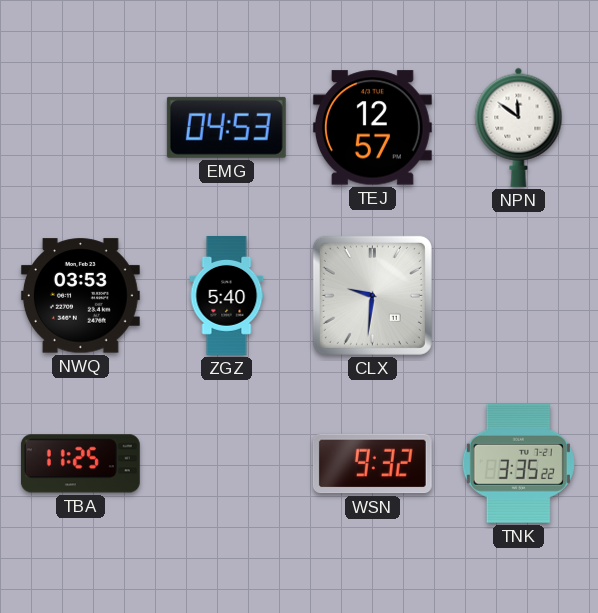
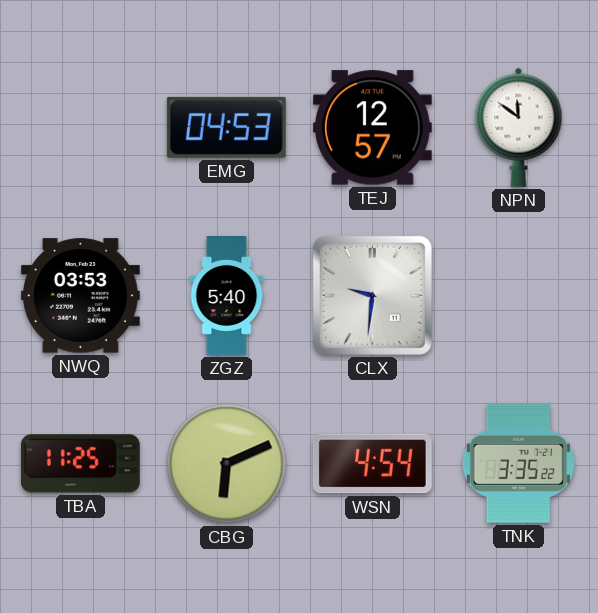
CBG: none -> 6:11
WSN: 9:32 -> 4:54
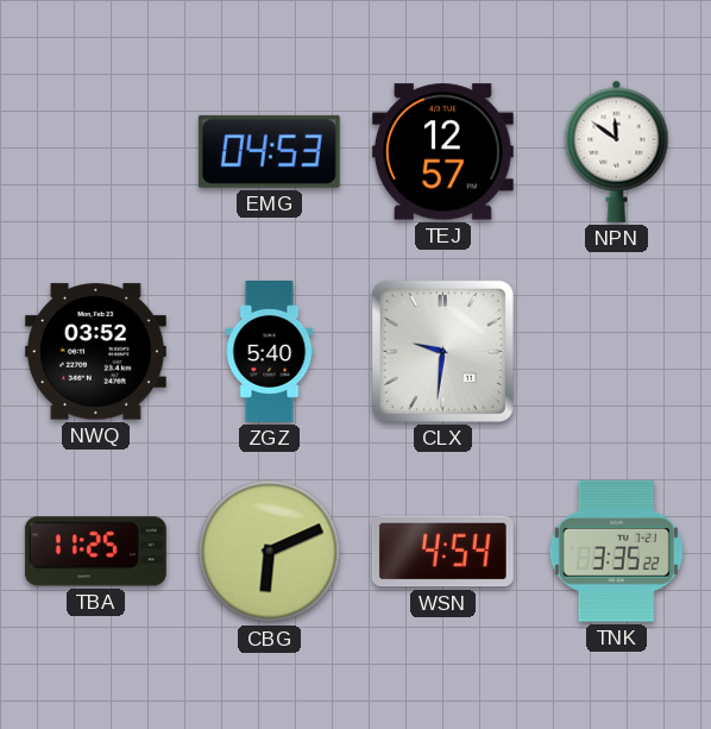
NWQ: 03:53 -> 03:52
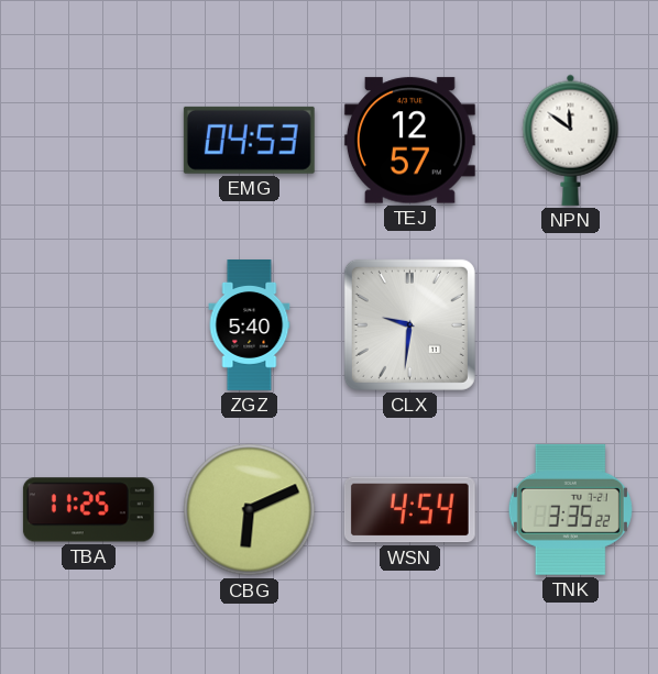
NWQ: 03:52 -> none
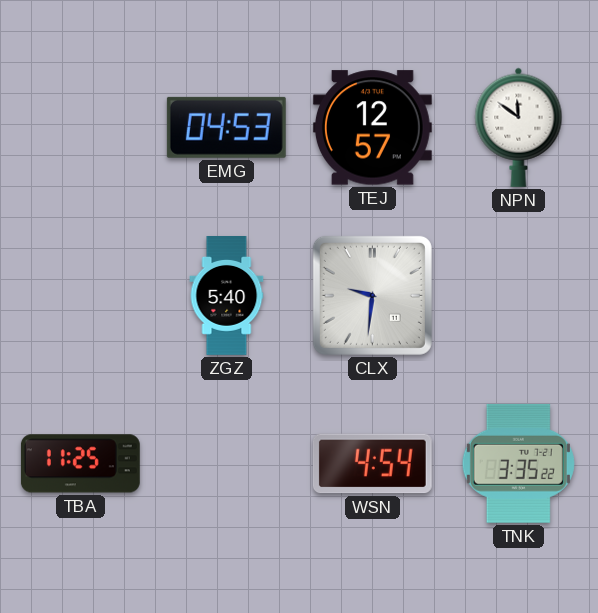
CBG: 6:11 -> none
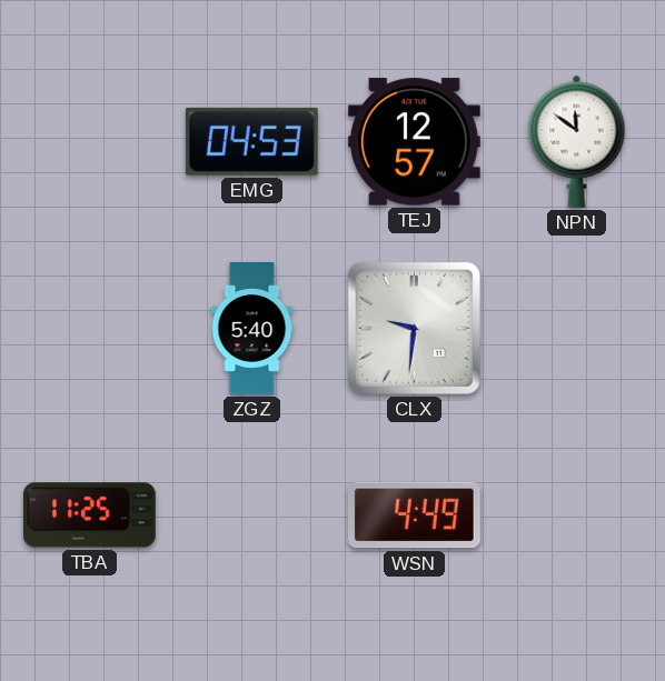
WSN: 4:54 -> 4:49
TNK: 3:35 -> none
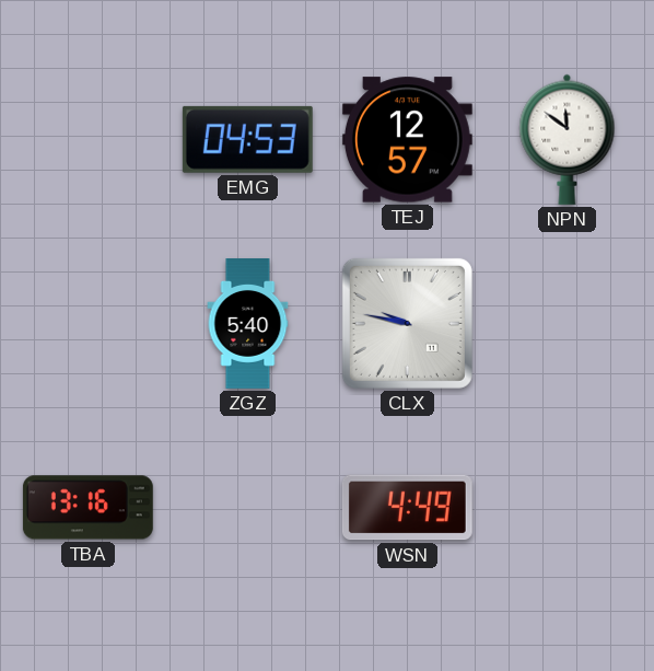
CLX: 9:31 -> 9:47
TBA: 11:25 -> 13:16
